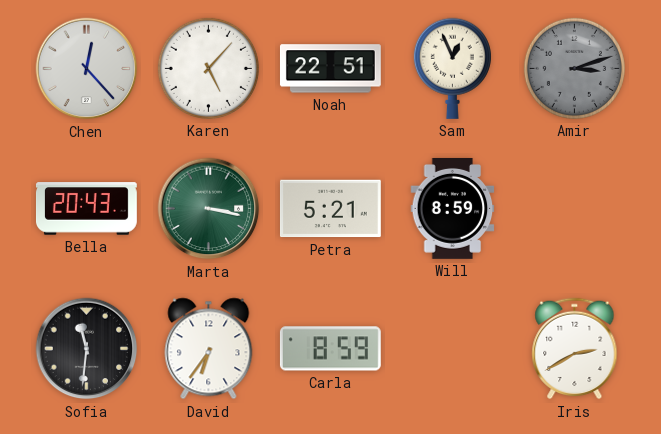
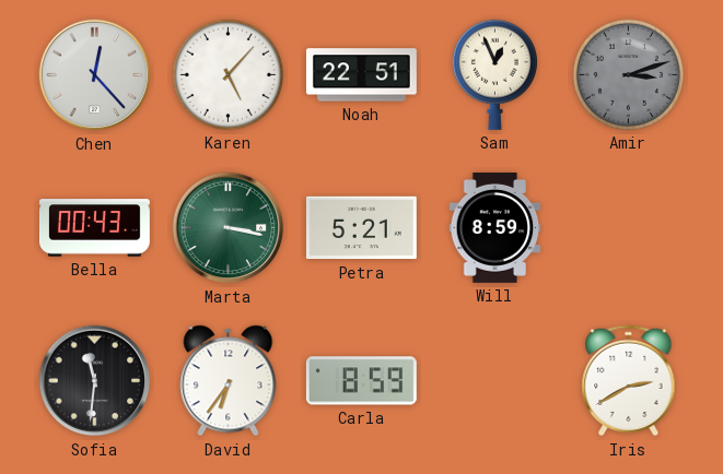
Bella: 20:43 -> 00:43
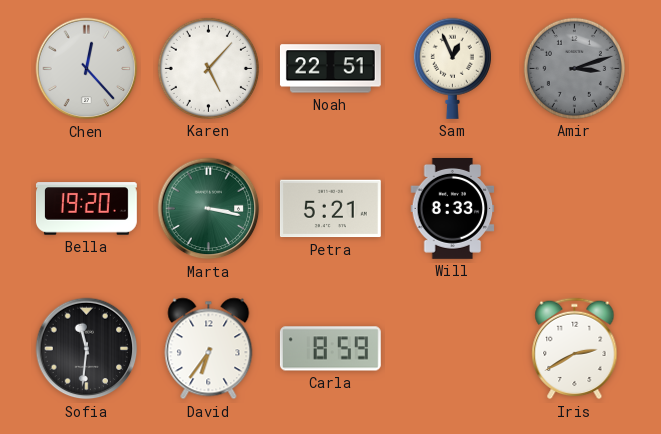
Bella: 00:43 -> 19:20
Will: 8:59 -> 8:33
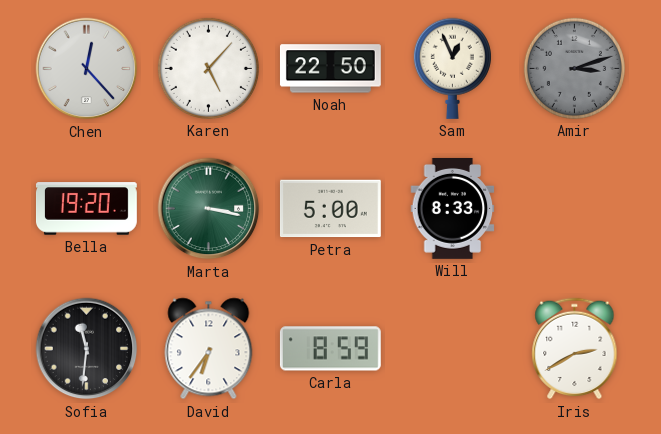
Noah: 22:51 -> 22:50
Petra: 5:21 -> 5:00
